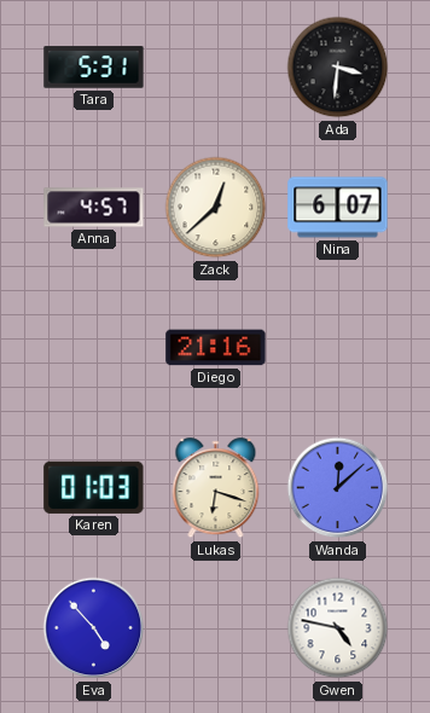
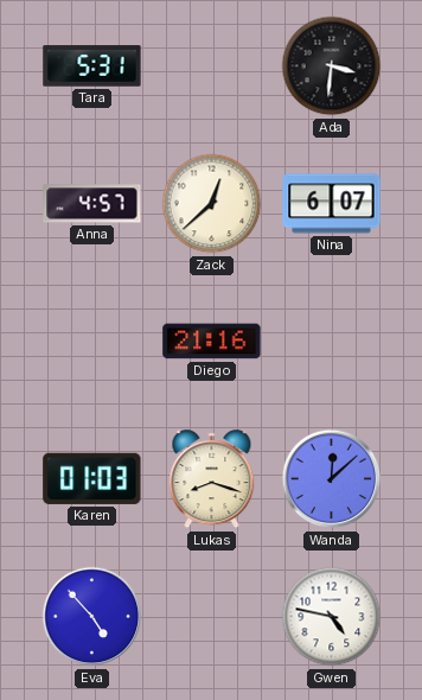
Lukas: 6:18 -> 8:18
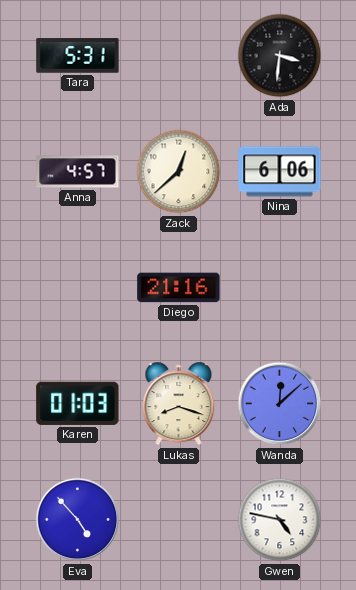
Nina: 6:07 -> 6:06
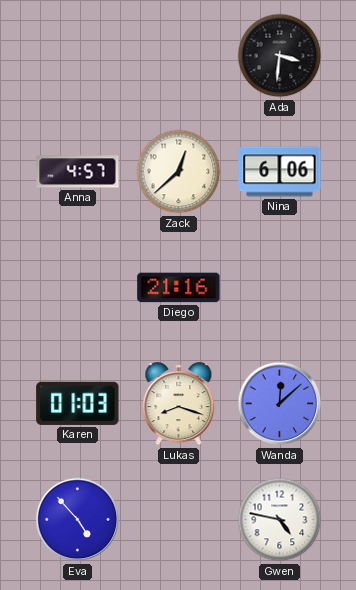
Tara: 5:31 -> none
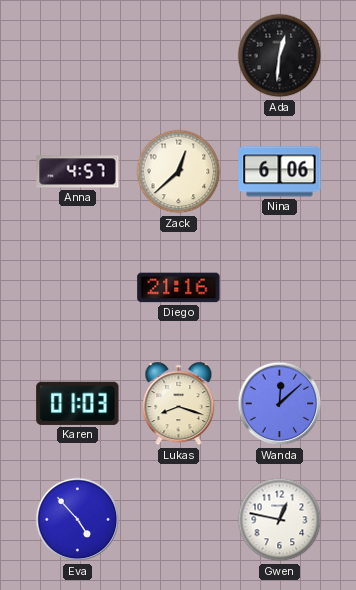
Ada: 3:31 -> 12:31
Gwen: 4:47 -> 12:47
